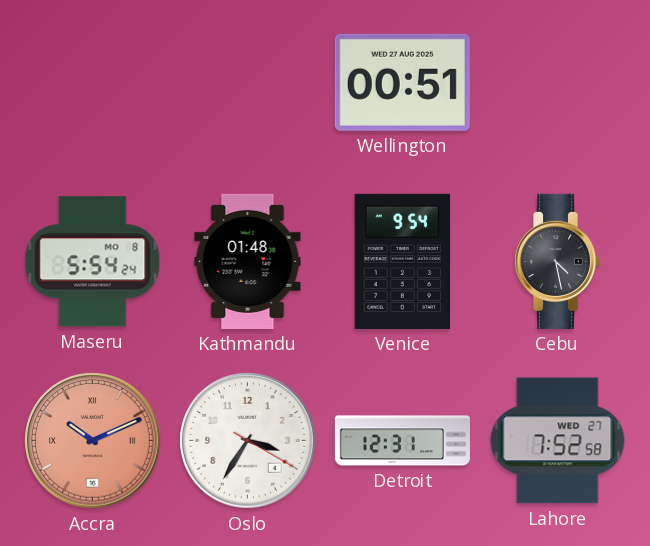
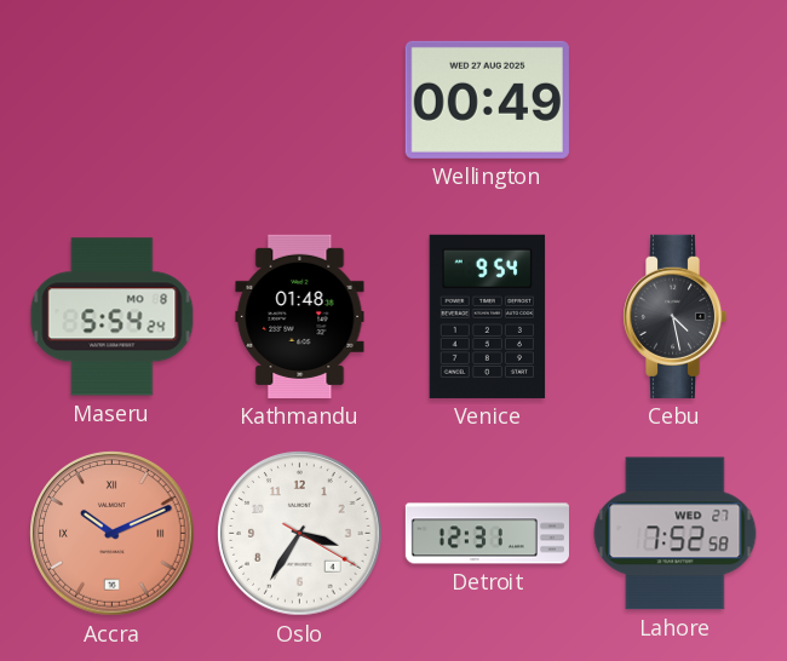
Wellington: 00:51 -> 00:49
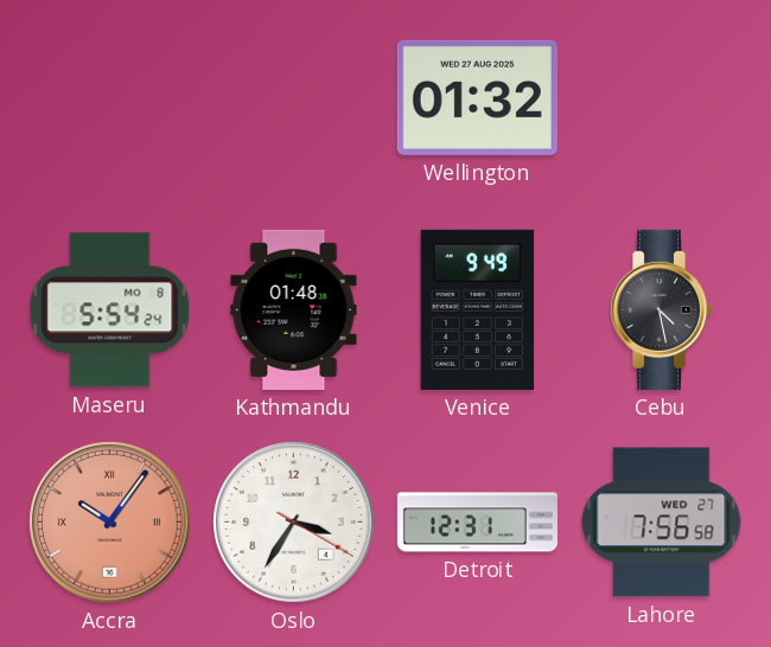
Wellington: 00:49 -> 01:32
Venice: 9:54 -> 9:49
Accra: 10:11 -> 10:06
Lahore: 7:52 -> 7:56
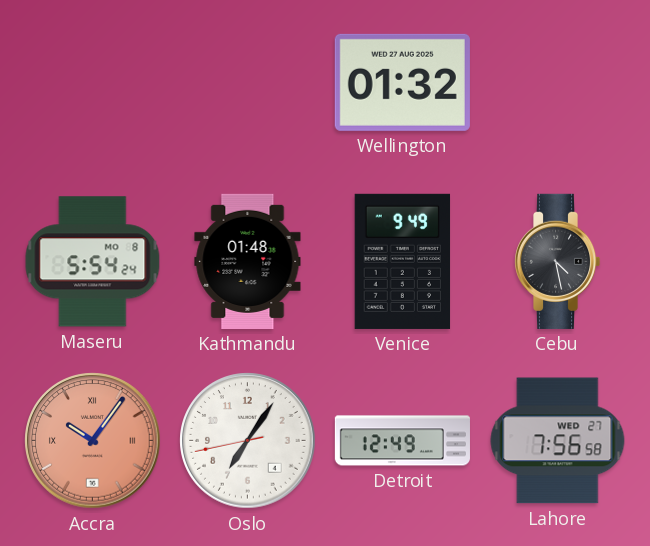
Oslo: 3:35 -> 7:05
Detroit: 12:31 -> 12:49
